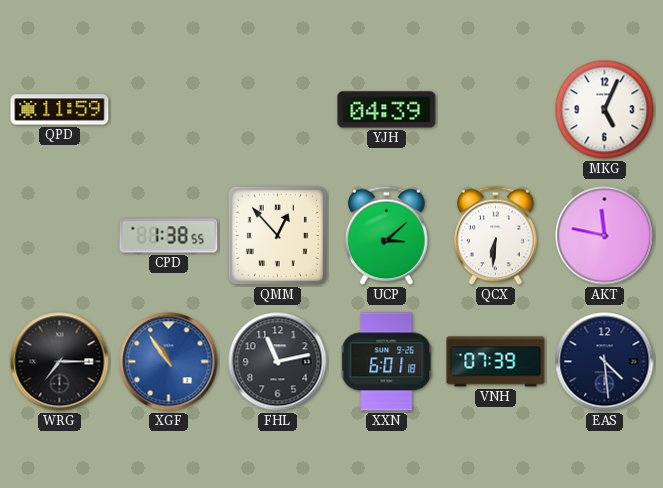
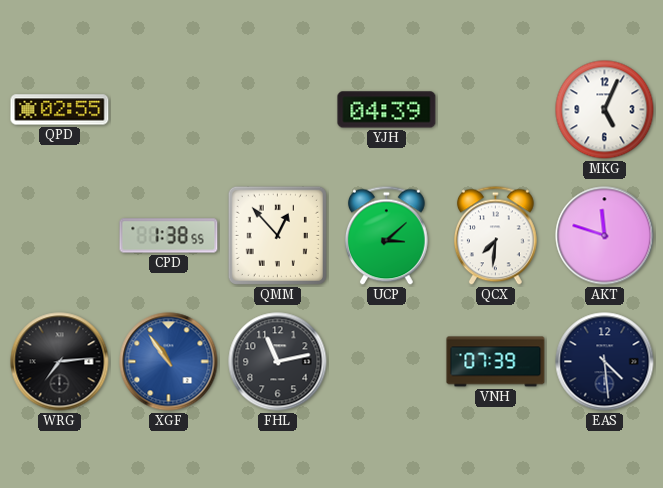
QPD: 11:59 -> 02:55
QCX: 6:31 -> 7:31
AKT: 11:47 -> 11:48
WRG: 7:15 -> 7:14
XXN: 6:01 -> none
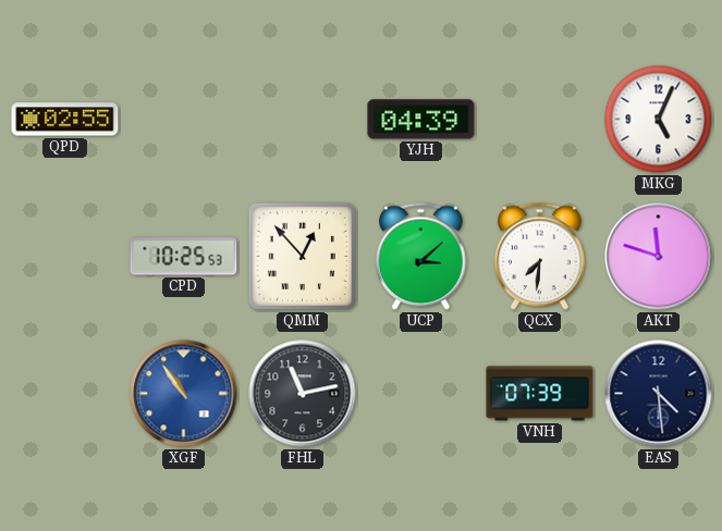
CPD: 1:38 -> 10:25
WRG: 7:14 -> none
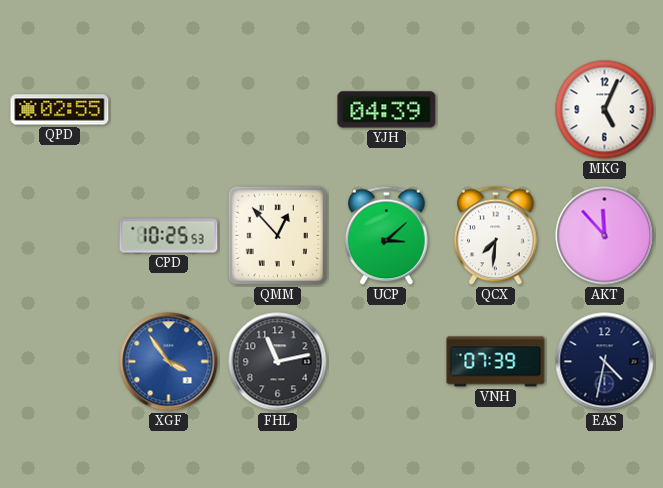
AKT: 11:48 -> 11:53
XGF: 10:54 -> 3:54
EAS: 4:29 -> 4:32
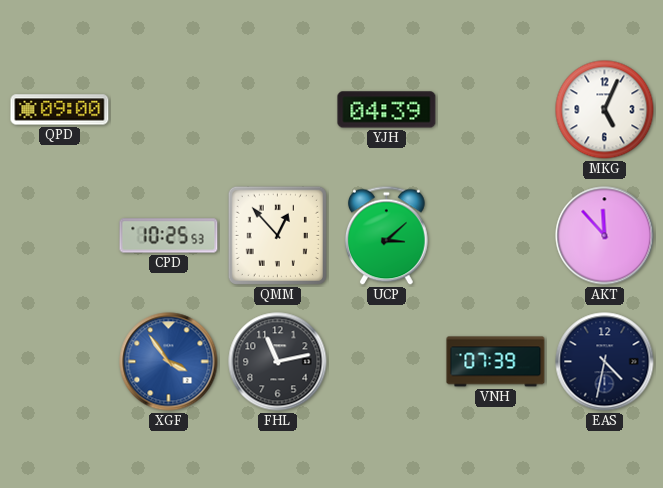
QPD: 02:55 -> 09:00
QCX: 7:31 -> none
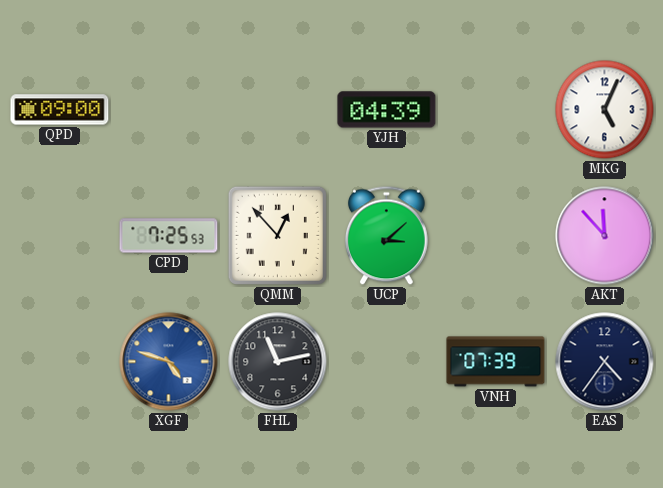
CPD: 10:25 -> 7:25
XGF: 3:54 -> 4:48
EAS: 4:32 -> 4:36
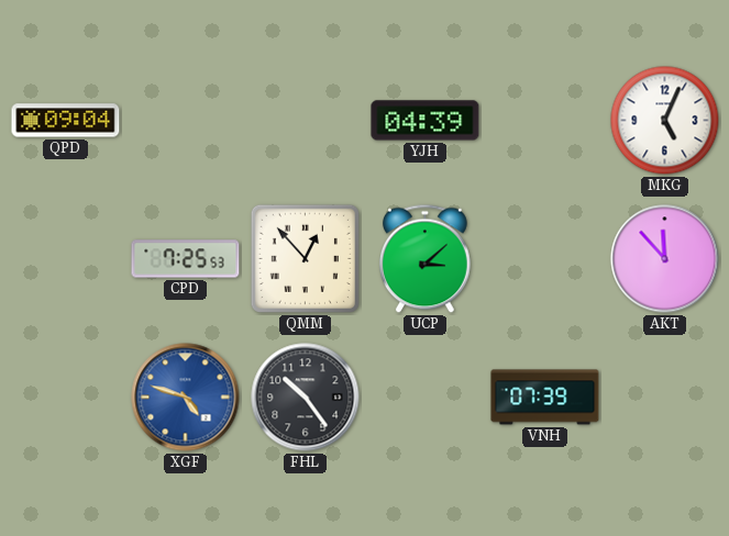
QPD: 09:00 -> 09:04
FHL: 11:13 -> 10:24
EAS: 4:36 -> none
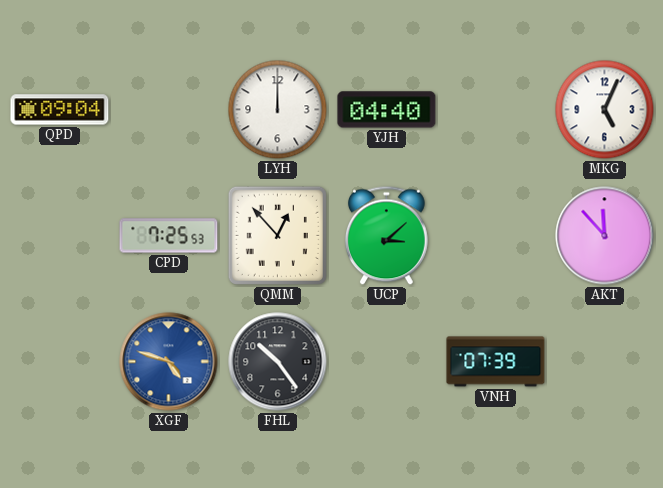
LYH: none -> 12:00
YJH: 04:39 -> 04:40
